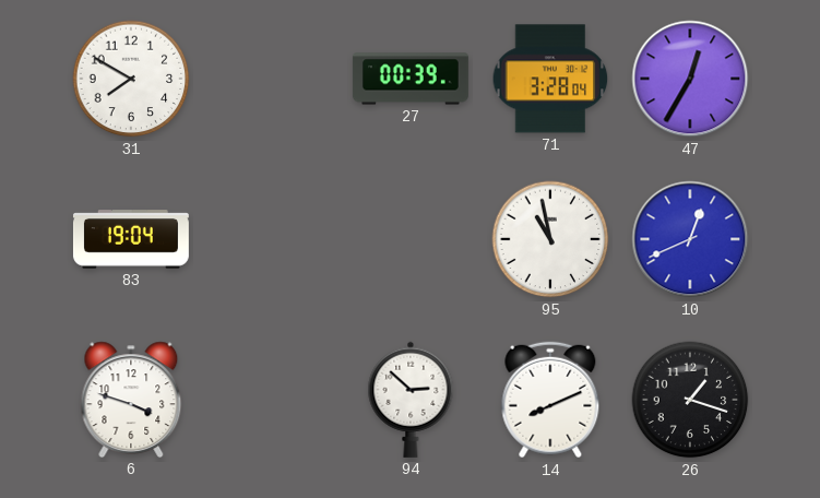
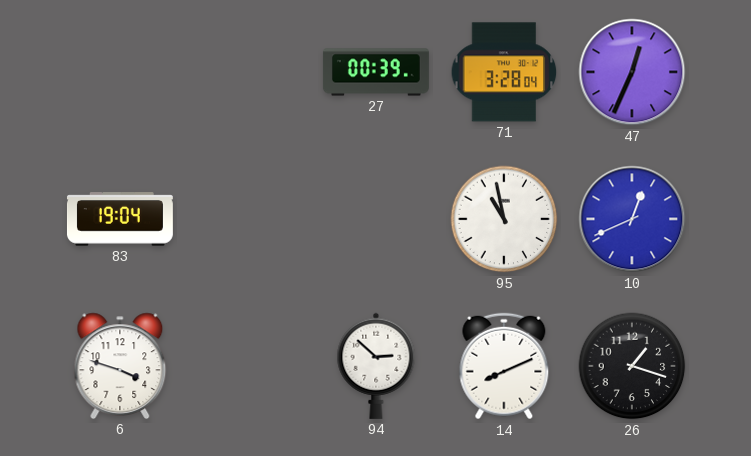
31: 7:50 -> none
47: 12:35 -> 12:34
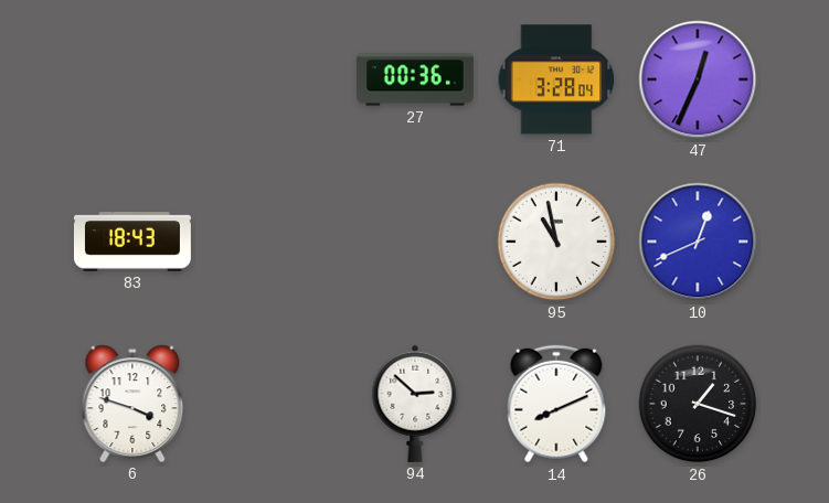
27: 00:39 -> 00:36
83: 19:04 -> 18:43
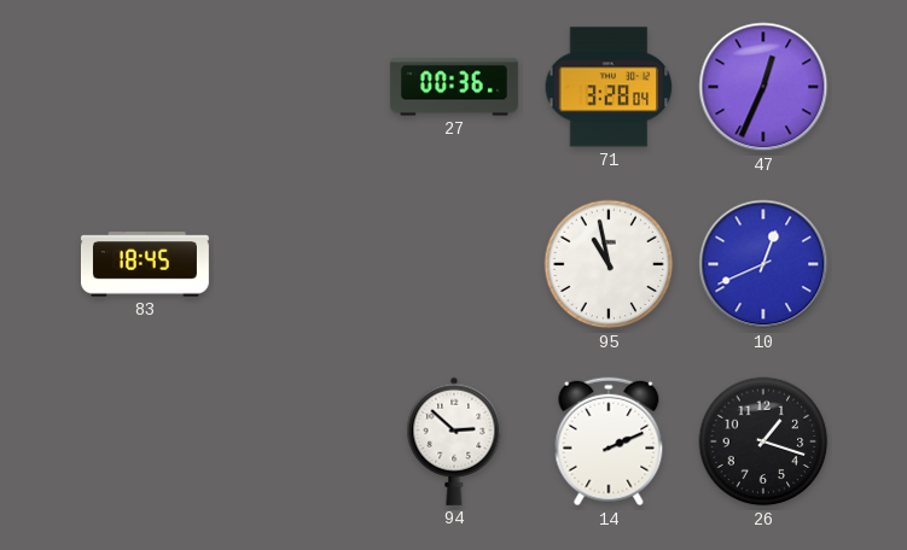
83: 18:43 -> 18:45
6: 3:48 -> none
14: 8:11 -> 2:11
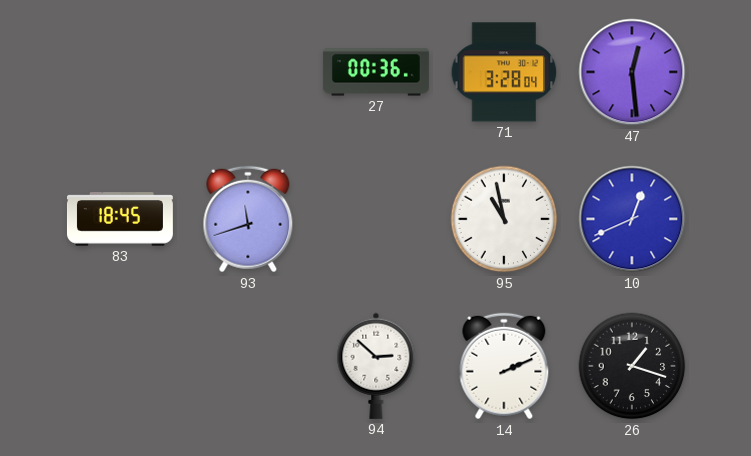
47: 12:34 -> 12:29
93: none -> 11:42
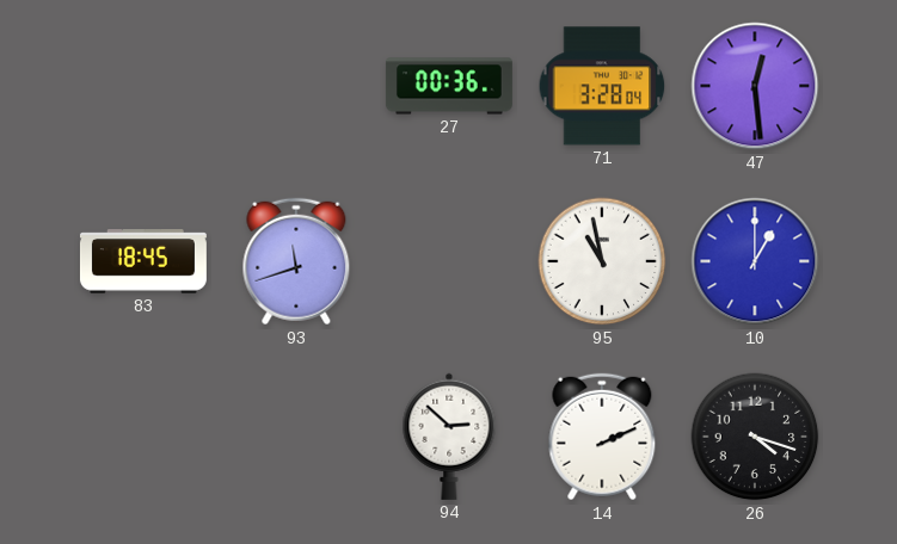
10: 12:41 -> 1:00
26: 1:18 -> 4:18
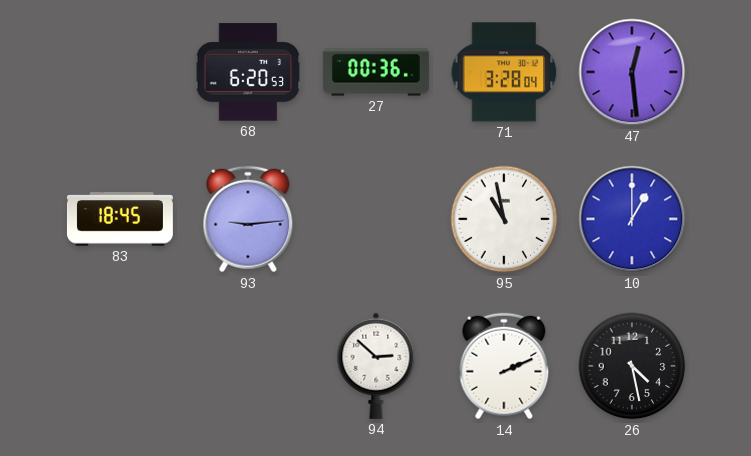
68: none -> 6:20
93: 11:42 -> 9:14
26: 4:18 -> 4:28
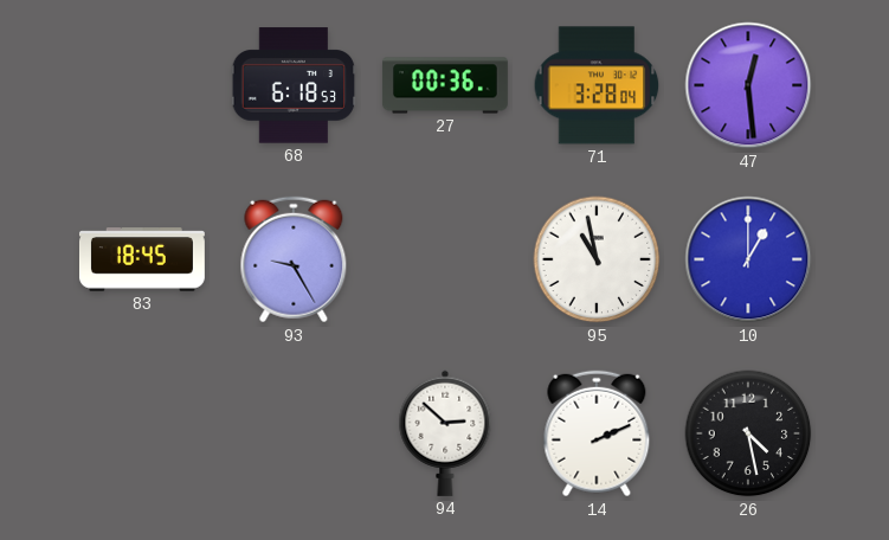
68: 6:20 -> 6:18
93: 9:14 -> 9:25
